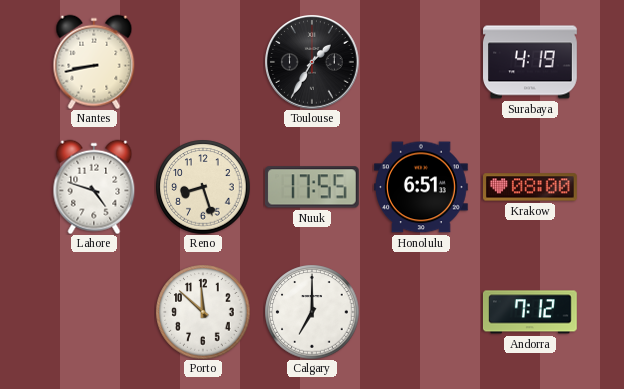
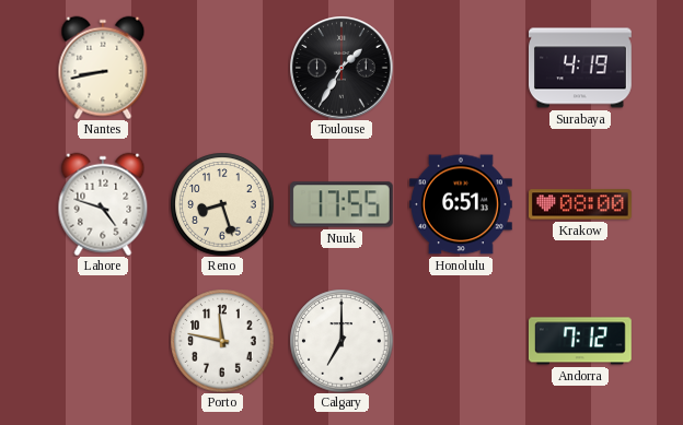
Porto: 11:52 -> 11:47
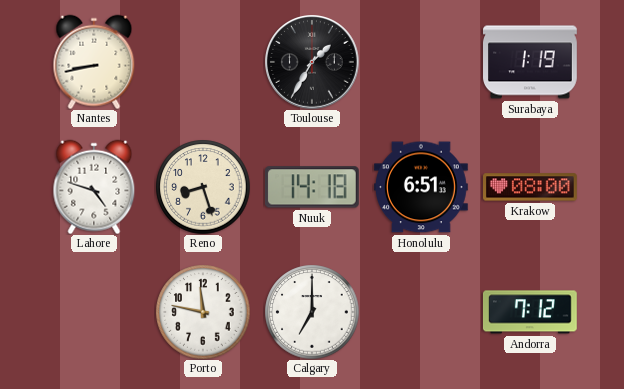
Surabaya: 4:19 -> 1:19
Nuuk: 17:55 -> 14:18
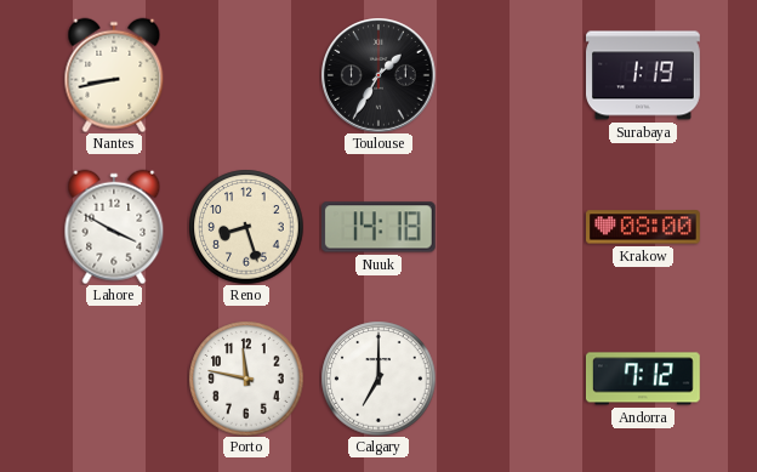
Lahore: 4:48 -> 3:50
Honolulu: 6:51 -> none
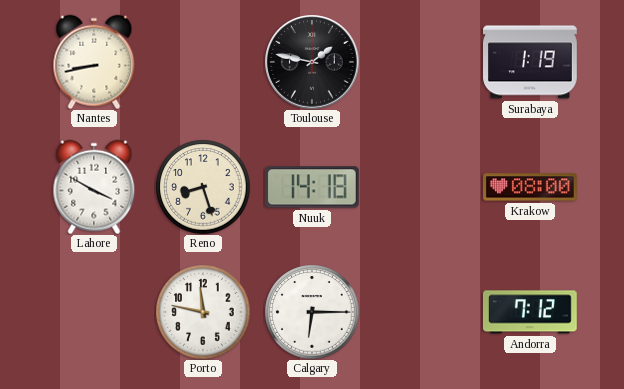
Toulouse: 1:35 -> 1:47
Calgary: 7:00 -> 6:15
